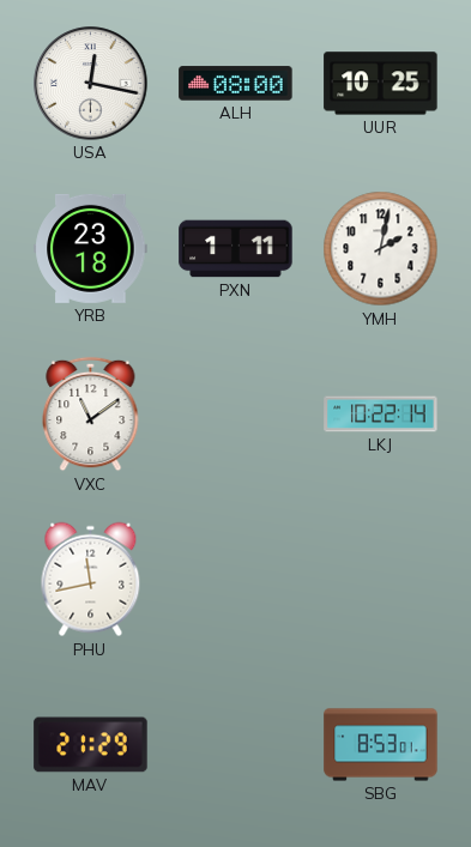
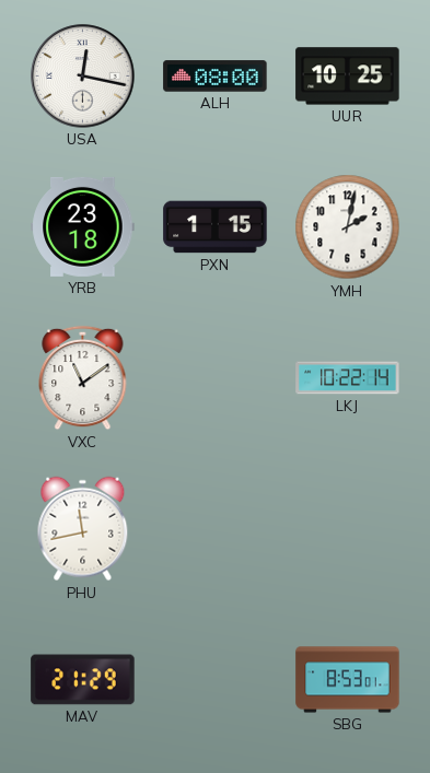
PXN: 1:11 -> 1:15
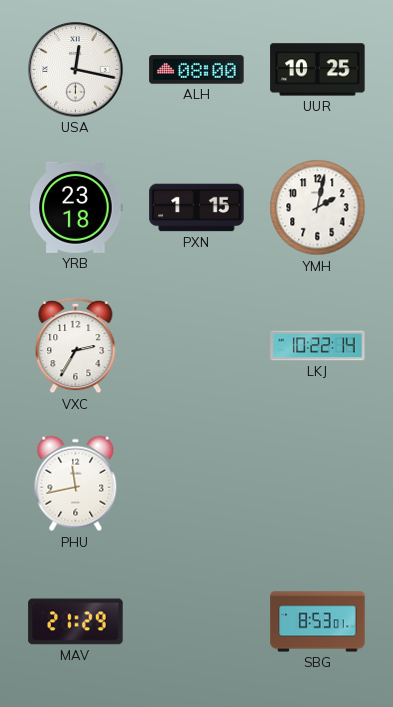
VXC: 11:09 -> 2:35
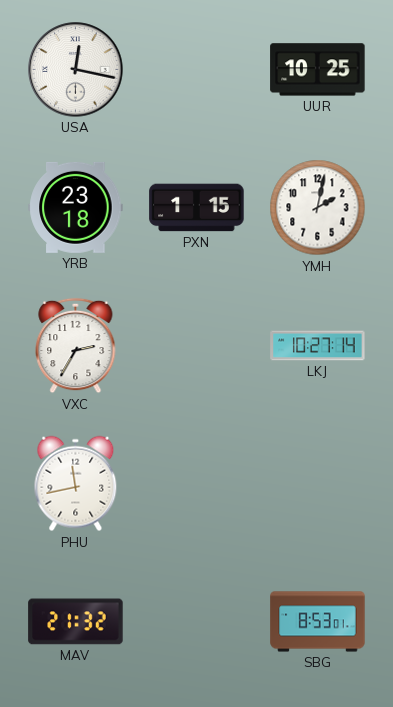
ALH: 08:00 -> none
LKJ: 10:22 -> 10:27
MAV: 21:29 -> 21:32
